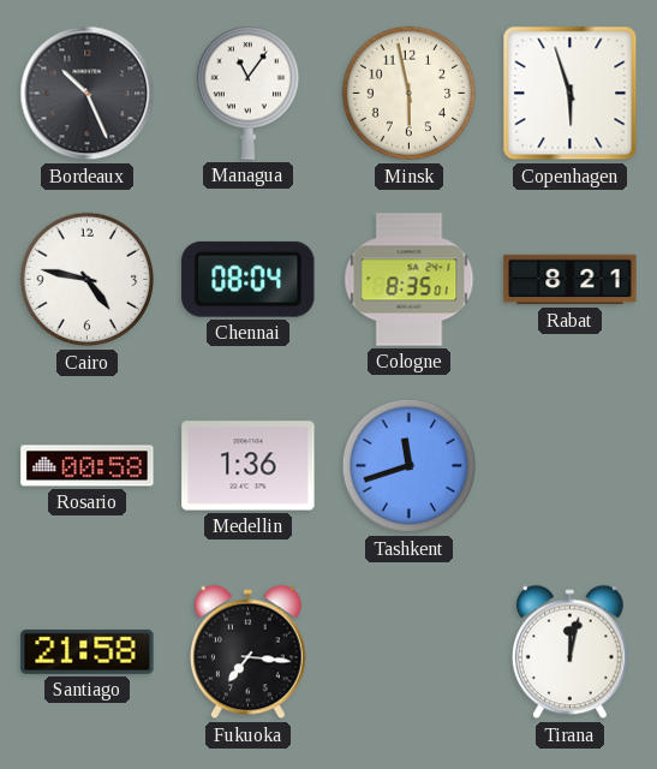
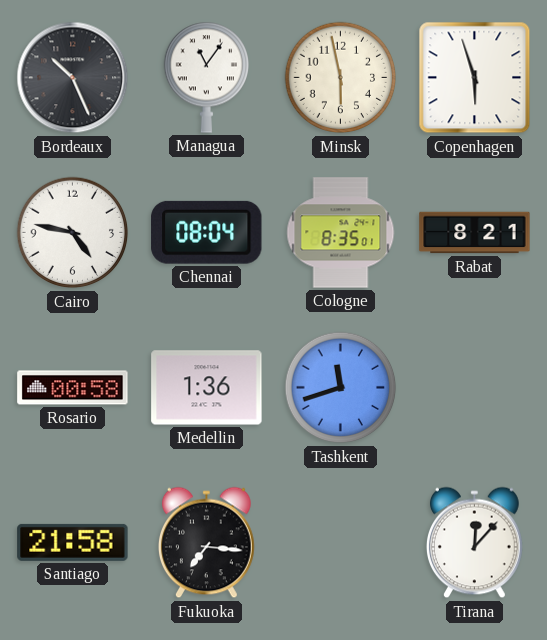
Tirana: 12:02 -> 12:07
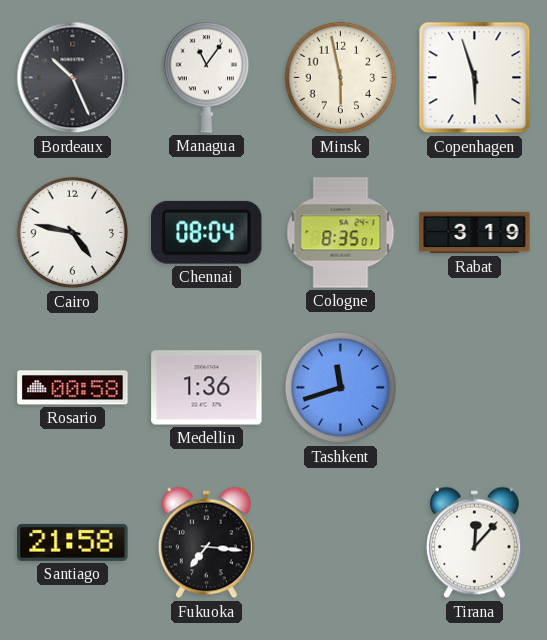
Rabat: 8:21 -> 3:19
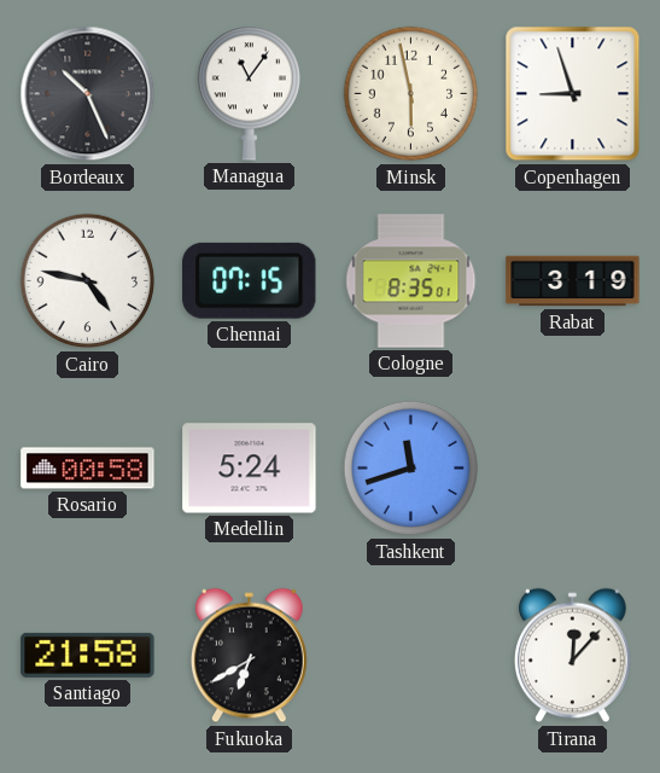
Copenhagen: 5:57 -> 8:57
Chennai: 08:04 -> 07:15
Medellin: 1:36 -> 5:24
Fukuoka: 7:16 -> 6:40
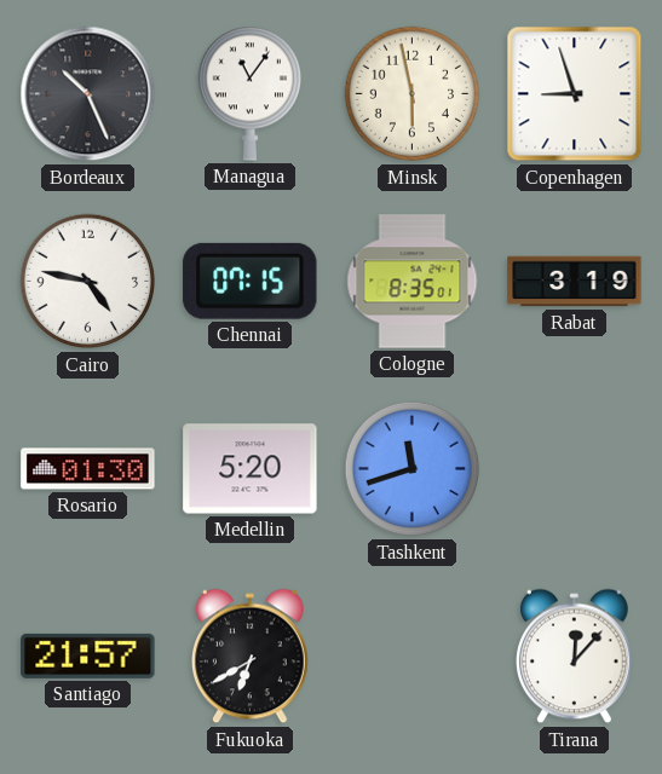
Rosario: 00:58 -> 01:30
Medellin: 5:24 -> 5:20
Santiago: 21:58 -> 21:57
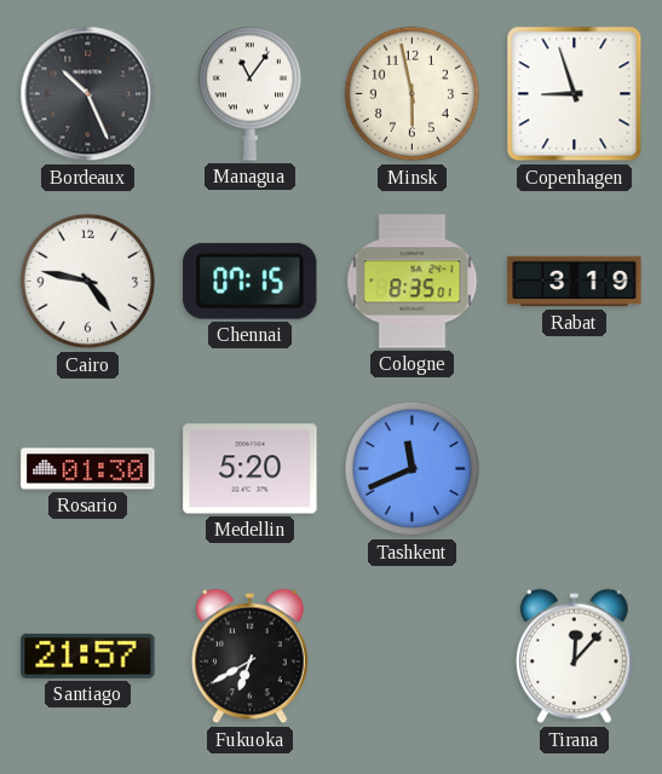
Tashkent: 11:42 -> 11:41
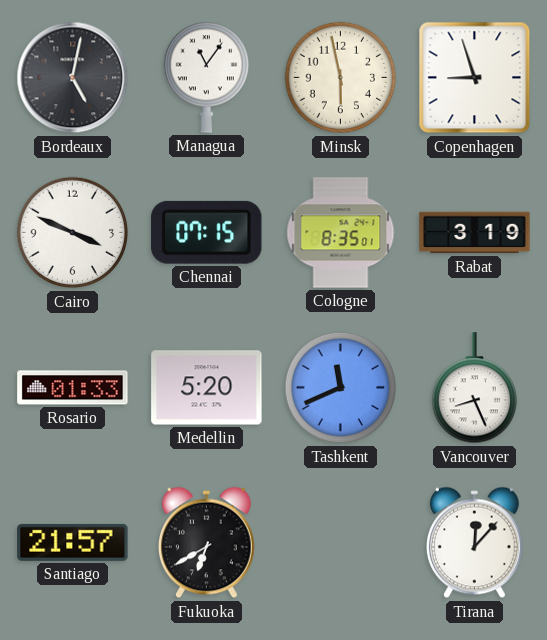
Bordeaux: 10:26 -> 5:02
Cairo: 4:47 -> 3:49
Rosario: 01:30 -> 01:33
Vancouver: none -> 8:26
